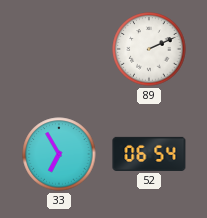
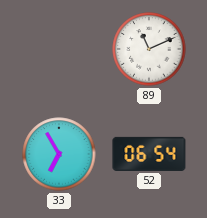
89: 2:11 -> 11:11
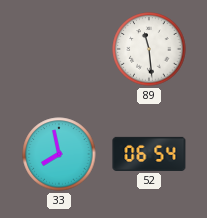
89: 11:11 -> 11:29
33: 6:55 -> 7:58
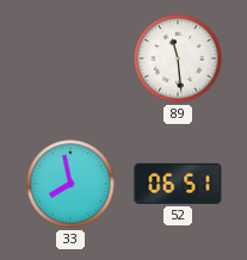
52: 06:54 -> 06:51
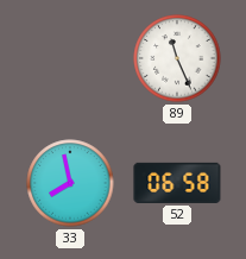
89: 11:29 -> 11:26
52: 06:51 -> 06:58
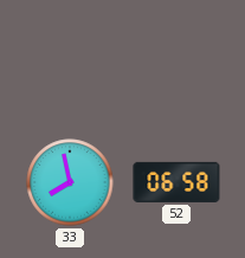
89: 11:26 -> none
